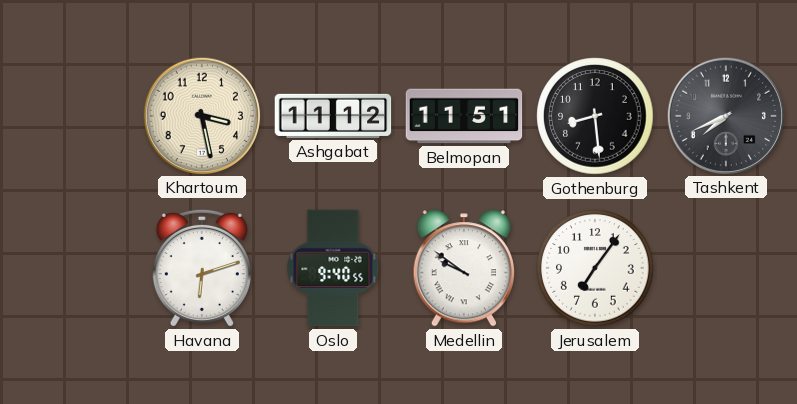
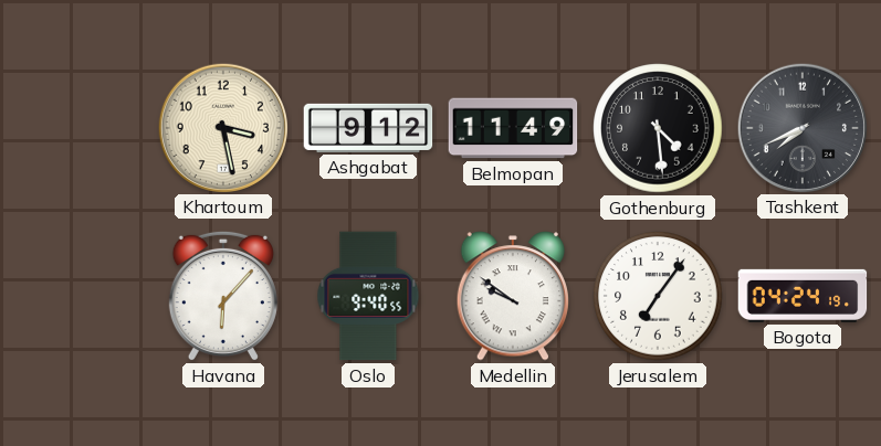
Ashgabat: 11:12 -> 9:12
Belmopan: 11:51 -> 11:49
Gothenburg: 8:29 -> 4:29
Havana: 6:12 -> 6:07
Bogota: none -> 04:24
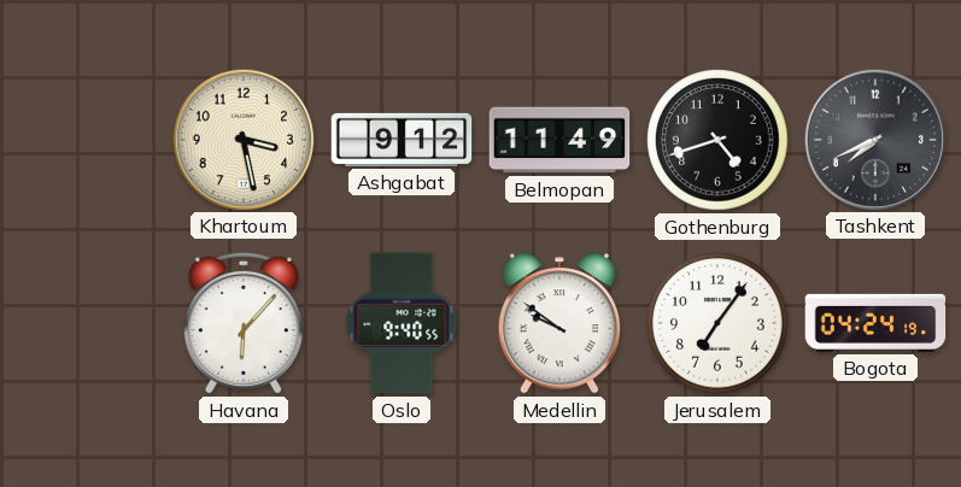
Gothenburg: 4:29 -> 4:42
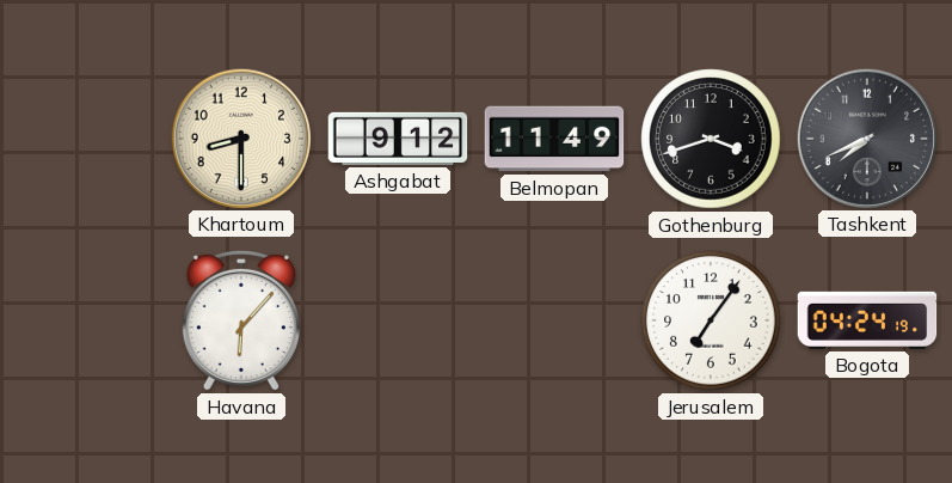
Khartoum: 3:28 -> 8:30
Gothenburg: 4:42 -> 3:42
Oslo: 9:40 -> none
Medellin: 9:51 -> none
